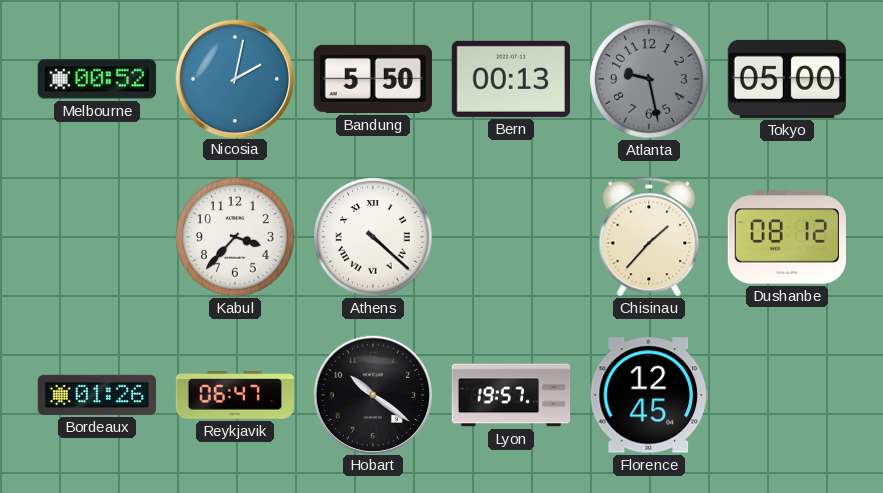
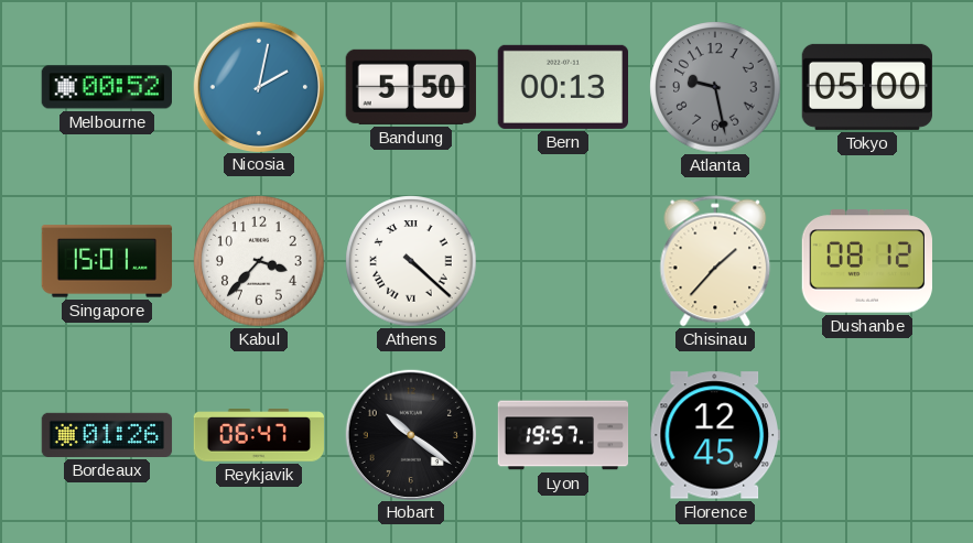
Singapore: none -> 15:01
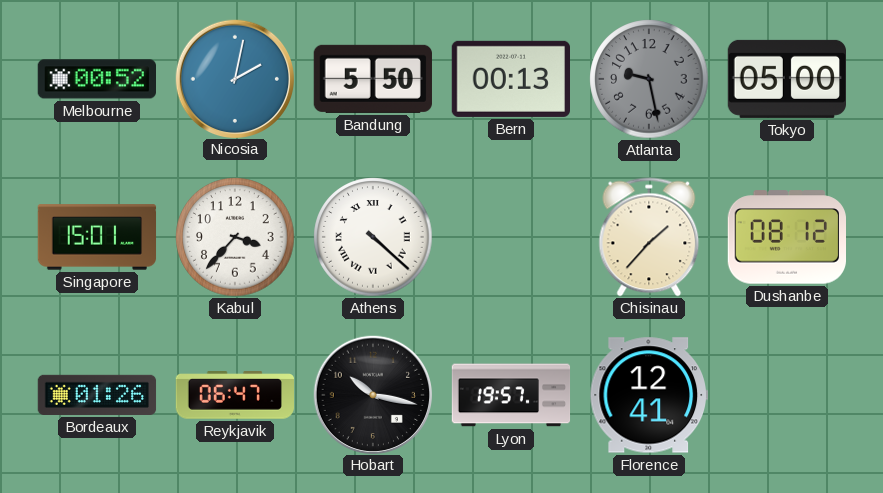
Hobart: 10:21 -> 10:17
Florence: 12:45 -> 12:41
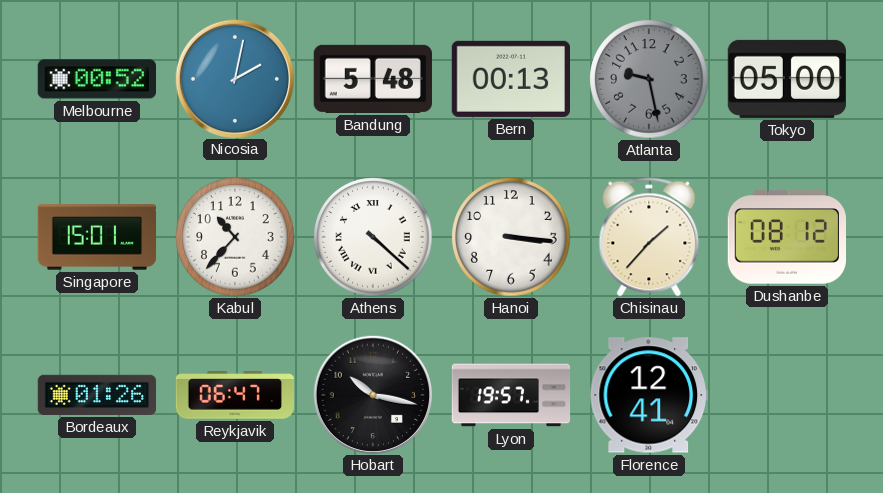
Bandung: 5:50 -> 5:48
Kabul: 3:37 -> 10:37
Hanoi: none -> 3:16
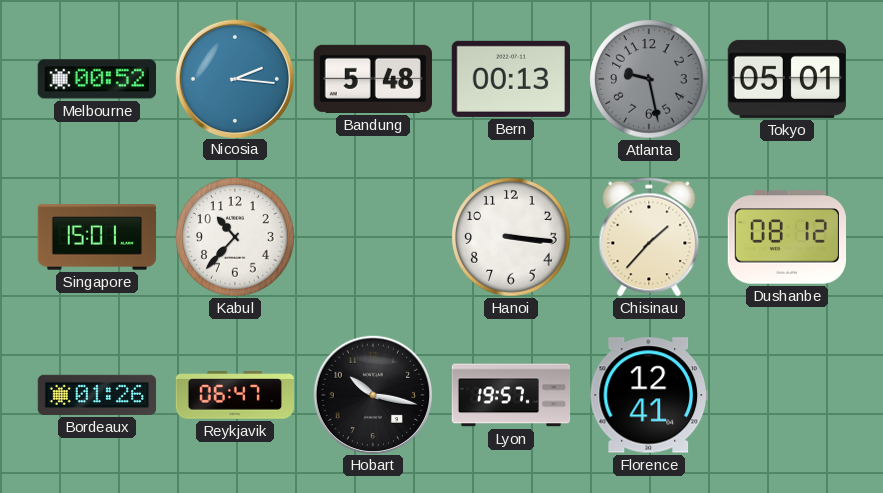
Nicosia: 2:02 -> 2:16
Tokyo: 05:00 -> 05:01
Athens: 4:22 -> none
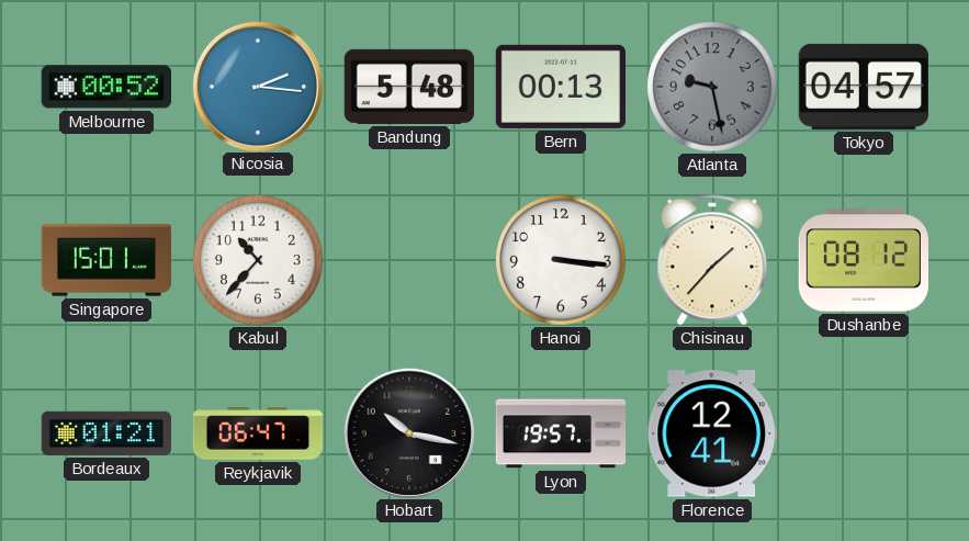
Tokyo: 05:01 -> 04:57
Bordeaux: 01:26 -> 01:21
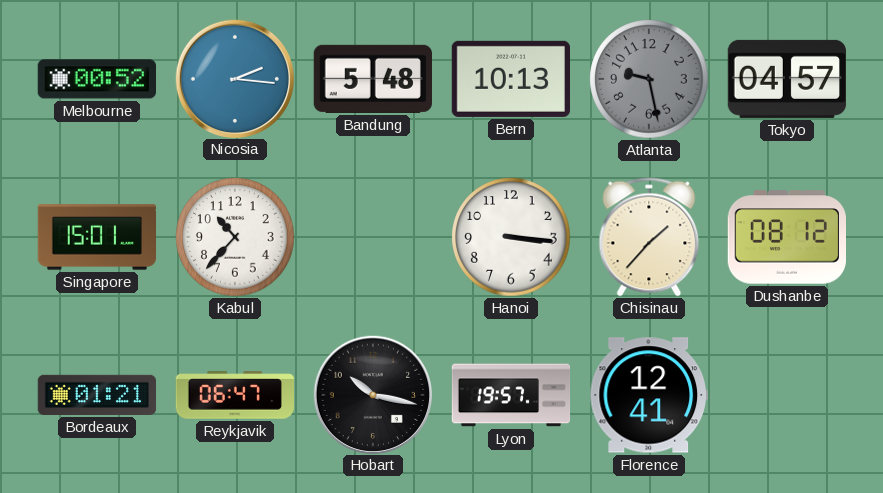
Bern: 00:13 -> 10:13
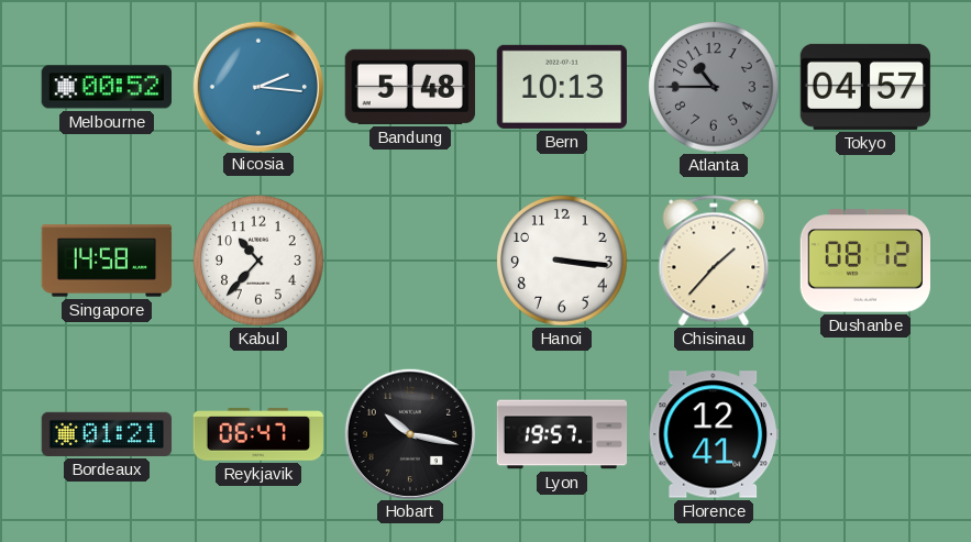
Atlanta: 9:28 -> 10:45
Singapore: 15:01 -> 14:58
